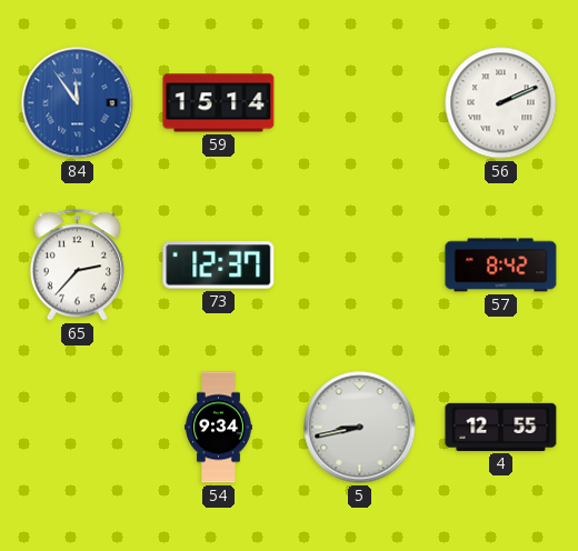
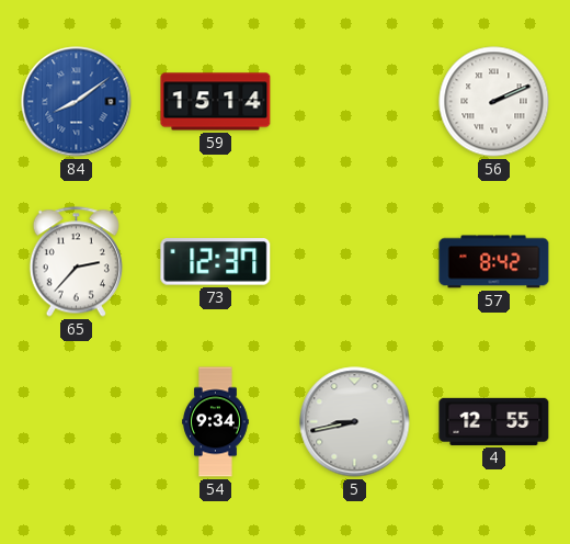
84: 11:54 -> 8:09
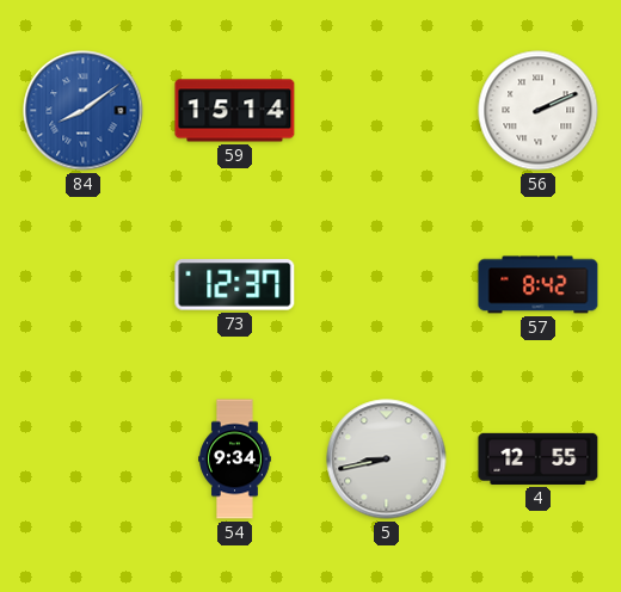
65: 2:37 -> none
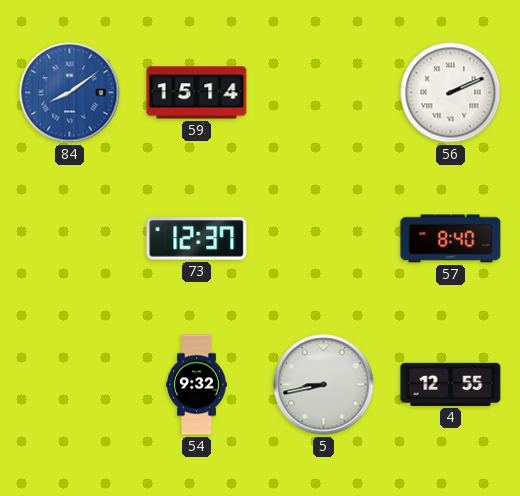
57: 8:42 -> 8:40
54: 9:34 -> 9:32
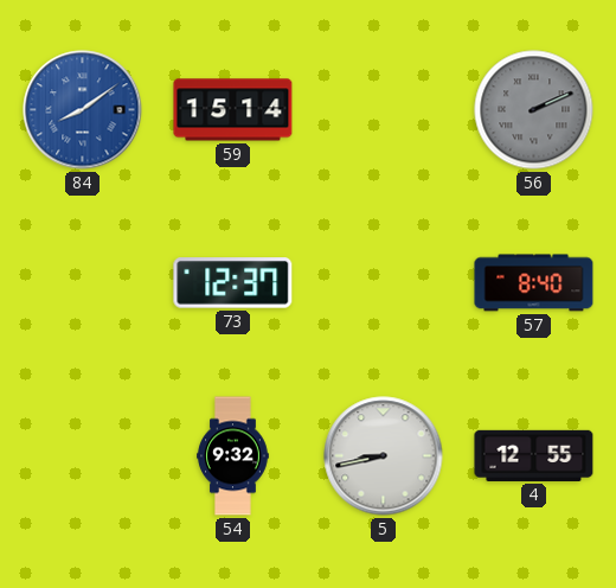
56 dial: white -> grey
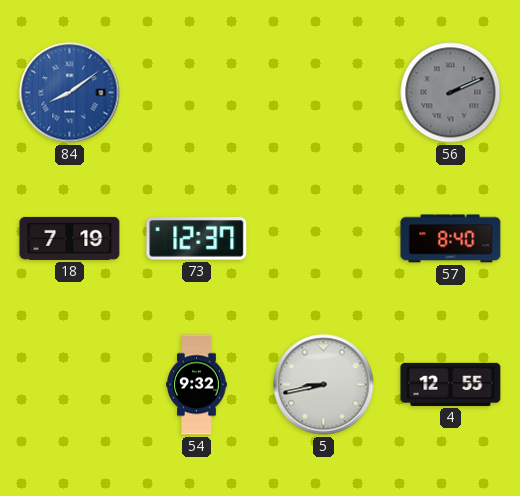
59: 15:14 -> none
18: none -> 7:19
